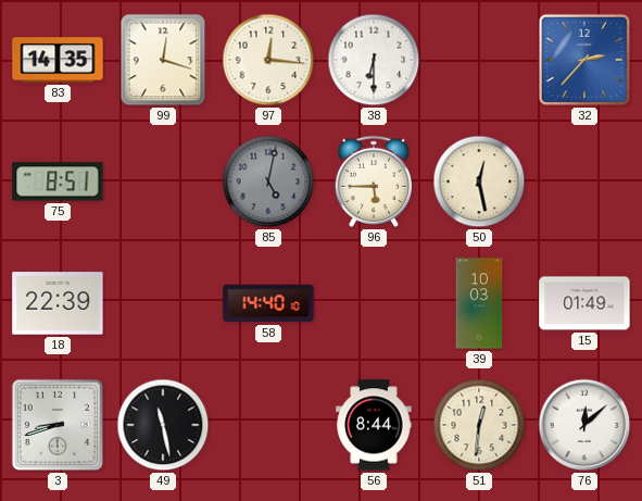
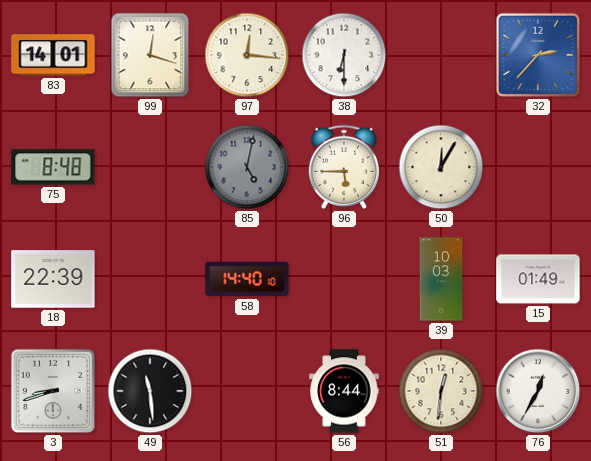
83: 14:35 -> 14:01
75: 8:51 -> 8:48
50: 12:28 -> 12:05
49: 11:28 -> 11:29
76: 12:08 -> 12:35
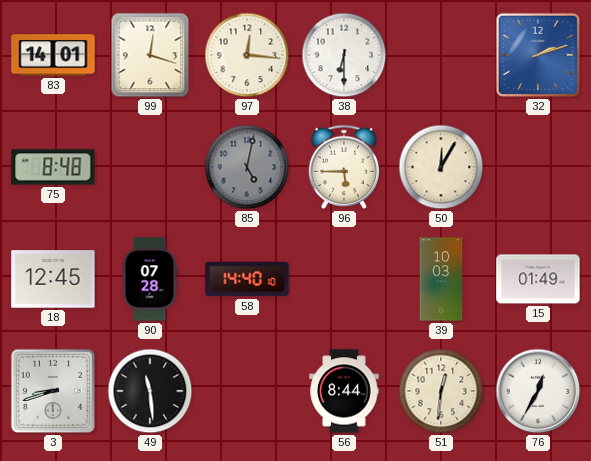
32: 2:37 -> 2:12
18: 22:39 -> 12:45
90: none -> 07:28
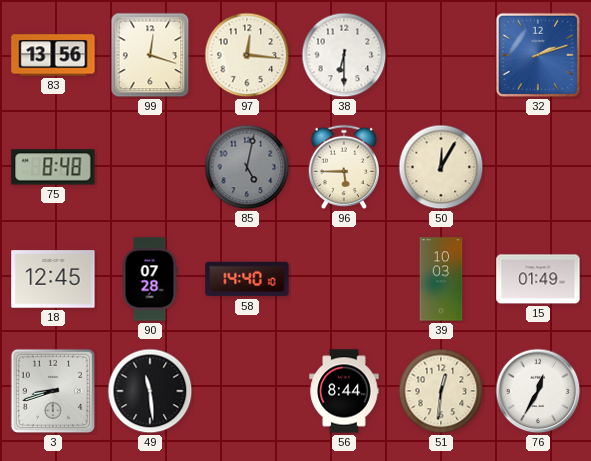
83: 14:01 -> 13:56
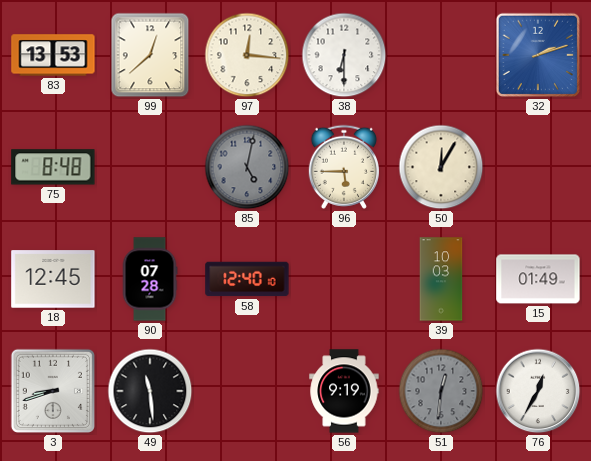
83: 13:56 -> 13:53
99: 12:18 -> 12:38
58: 14:40 -> 12:40
56: 8:44 -> 9:19
51 dial: cream -> grey
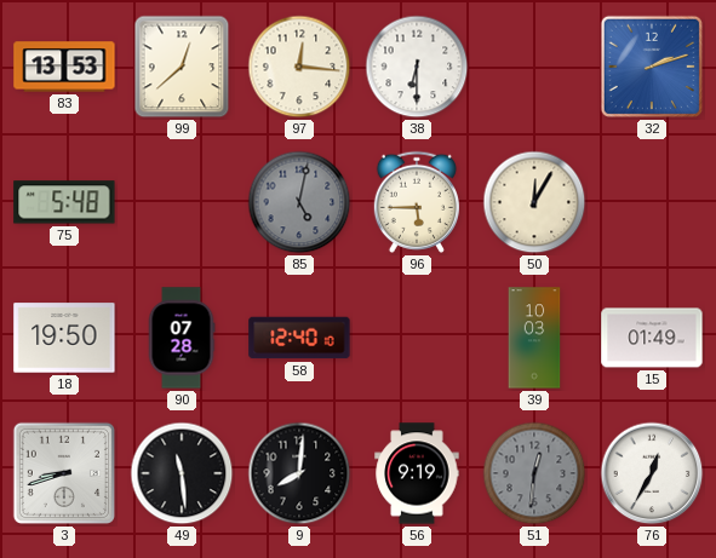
75: 8:48 -> 5:48
18: 12:45 -> 19:50
9: none -> 8:01
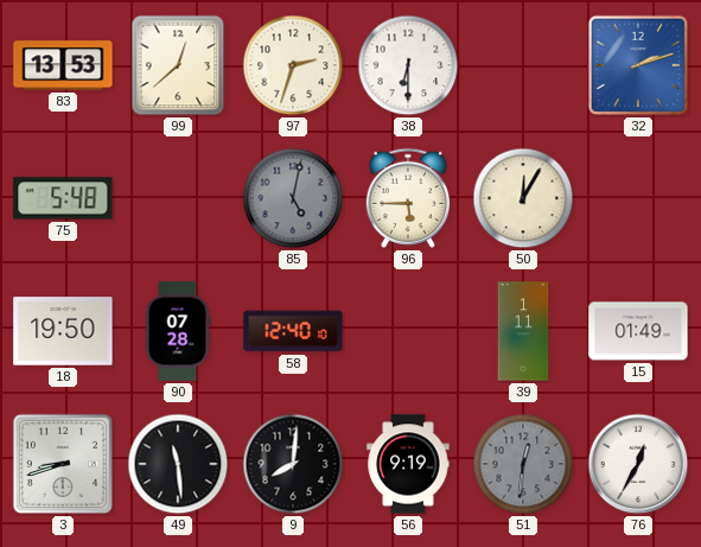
97: 12:16 -> 2:33
39: 10:03 -> 1:11
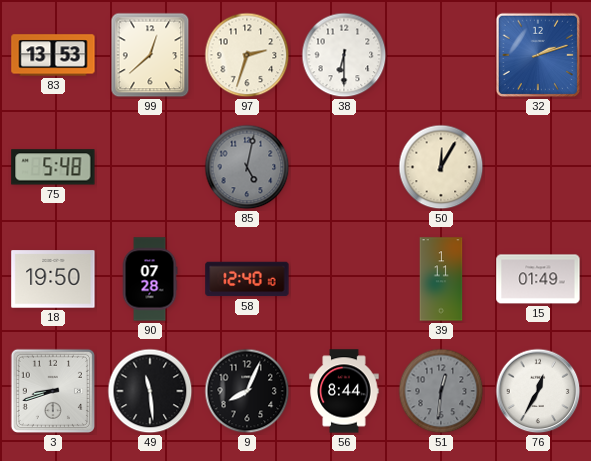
96: 5:45 -> none
9: 8:01 -> 8:04
56: 9:19 -> 8:44
